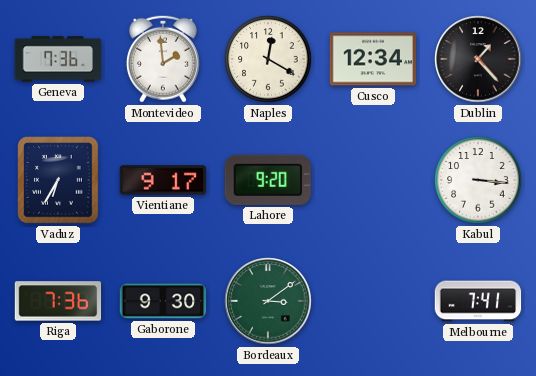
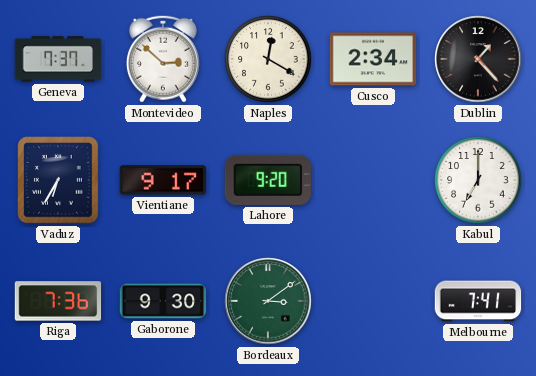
Geneva: 7:36 -> 7:37
Montevideo: 1:59 -> 2:52
Cusco: 12:34 -> 2:34
Kabul: 3:16 -> 7:00
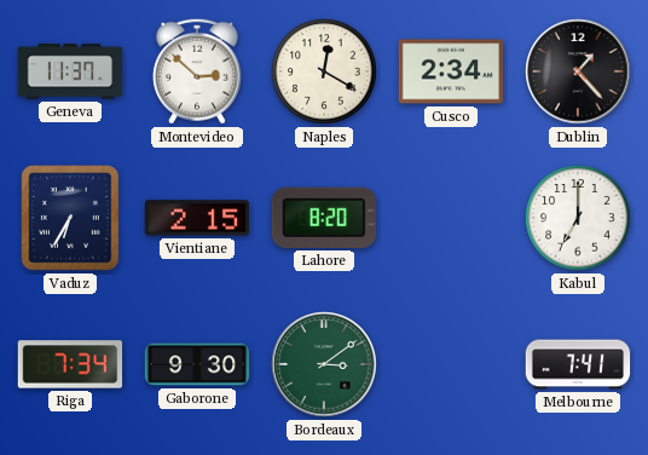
Geneva: 7:37 -> 11:37
Vientiane: 9:17 -> 2:15
Lahore: 9:20 -> 8:20
Riga: 7:36 -> 7:34
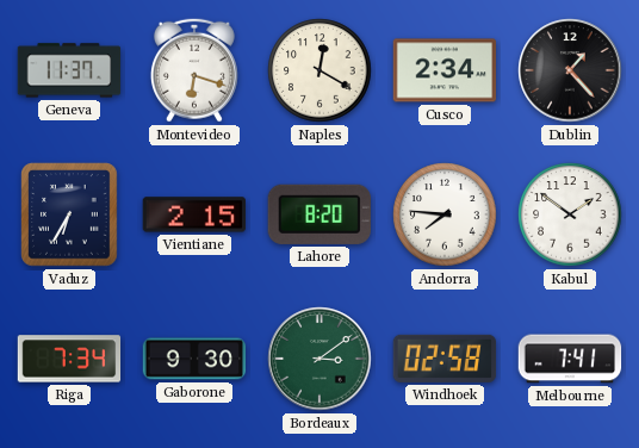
Montevideo: 2:52 -> 6:18
Andorra: none -> 7:46
Kabul: 7:00 -> 1:51
Windhoek: none -> 02:58
